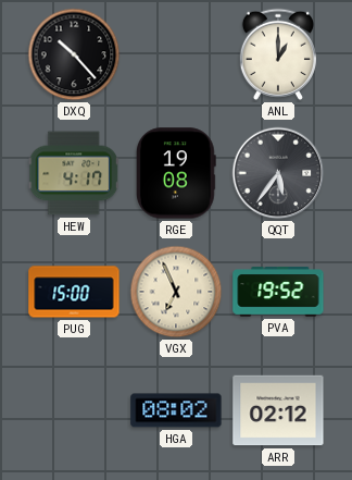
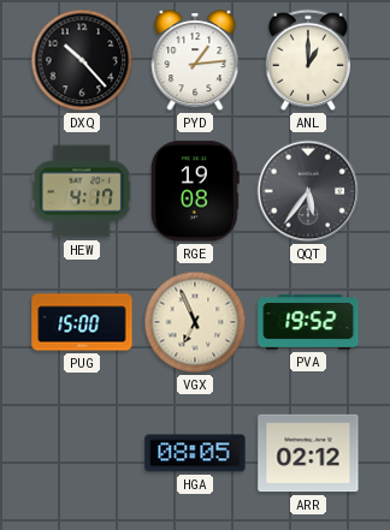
PYD: none -> 1:14
HGA: 08:02 -> 08:05
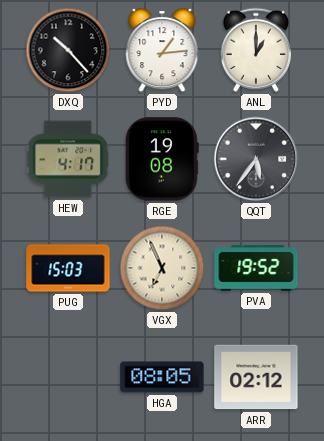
PUG: 15:00 -> 15:03
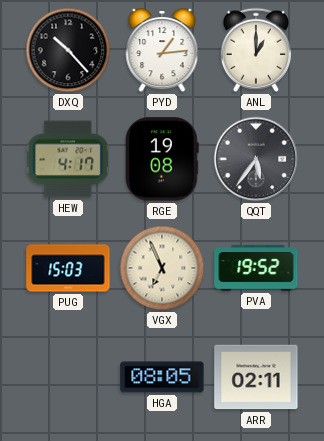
ARR: 02:12 -> 02:11
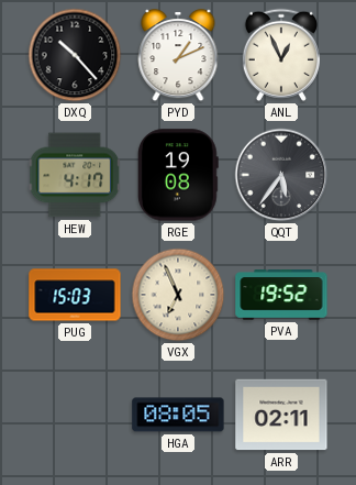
PYD: 1:14 -> 1:11
ANL: 1:00 -> 12:56
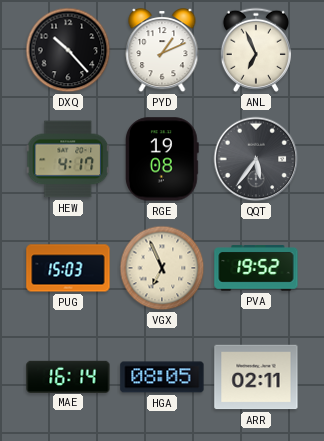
ANL: 12:56 -> 6:56
MAE: none -> 16:14
